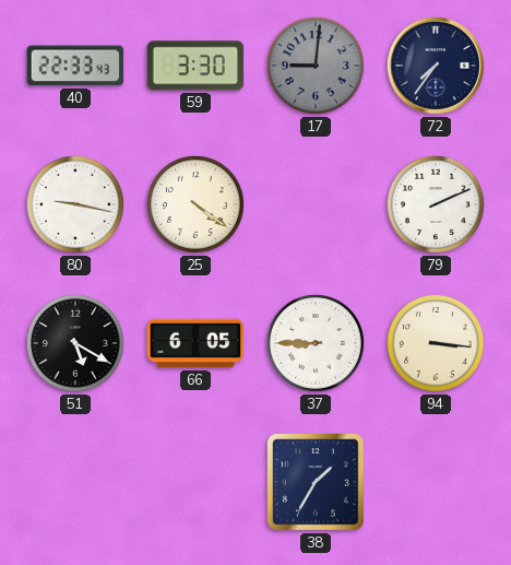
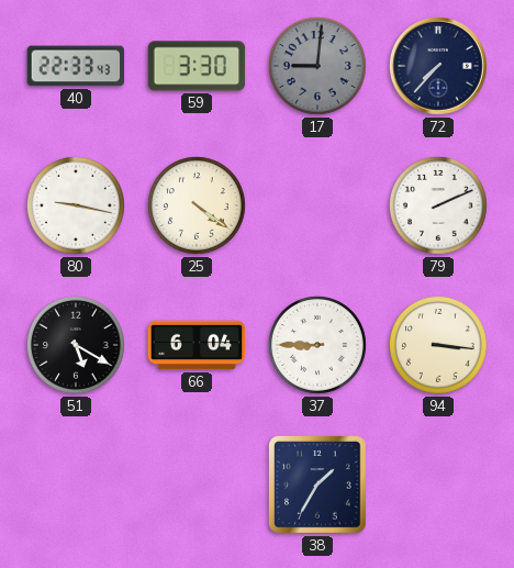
72: 7:36 -> 7:37
66: 6:05 -> 6:04
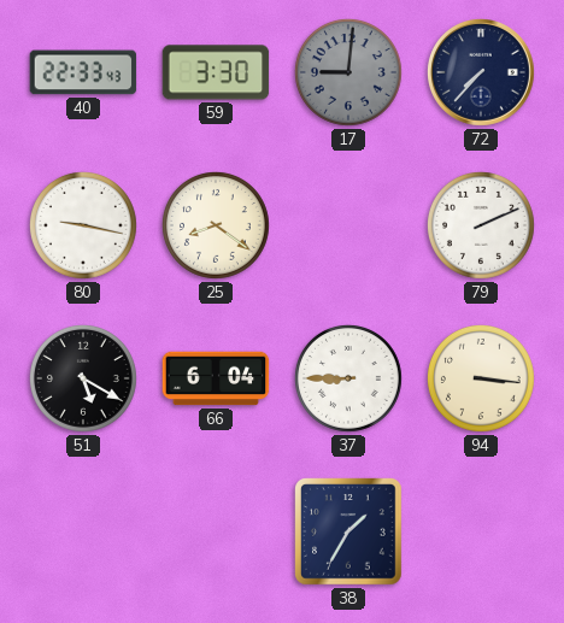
25: 4:21 -> 8:21
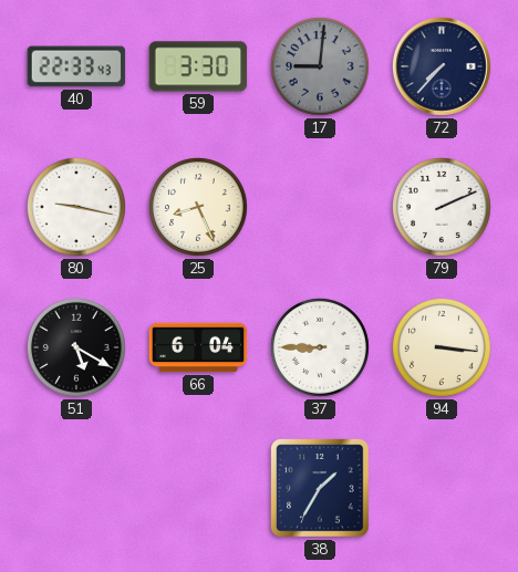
25: 8:21 -> 8:26
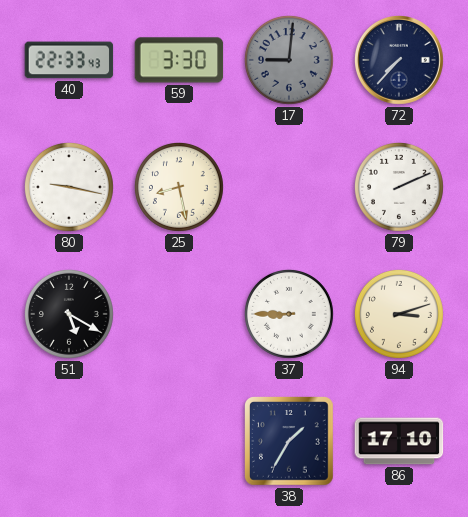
25: 8:26 -> 8:28
66: 6:04 -> none
94: 3:16 -> 3:12
86: none -> 17:10
